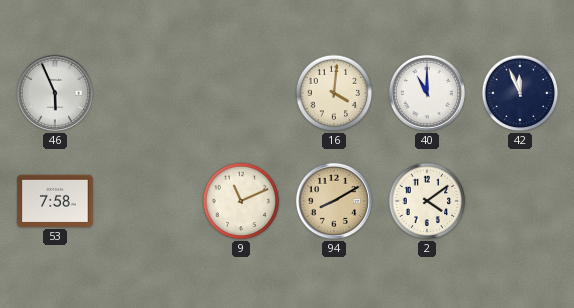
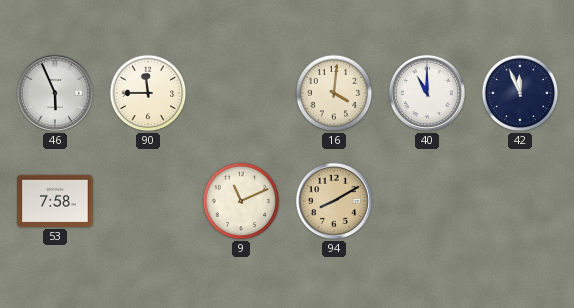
90: none -> 11:45
2: 4:09 -> none
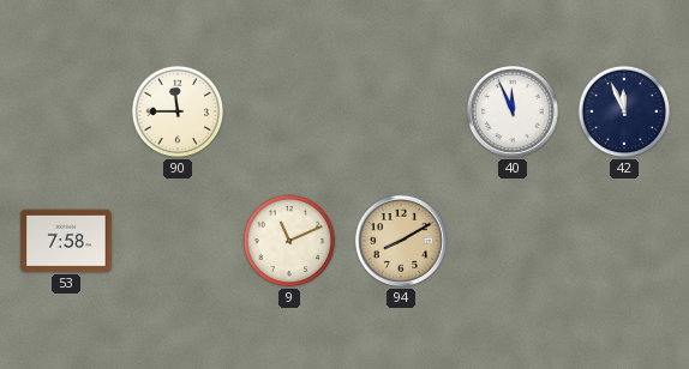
46: 5:56 -> none
16: 4:01 -> none
40: 11:00 -> 11:56
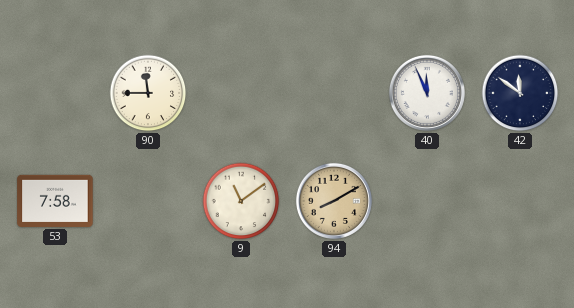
42: 11:56 -> 11:51
9: 11:11 -> 11:09
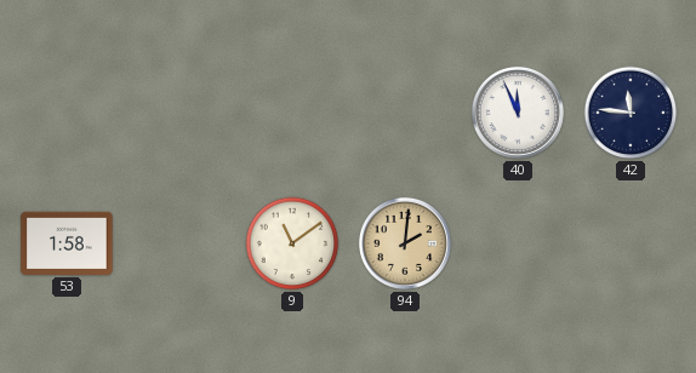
90: 11:45 -> none
42: 11:51 -> 11:46
53: 7:58 -> 1:58
94: 8:10 -> 2:01
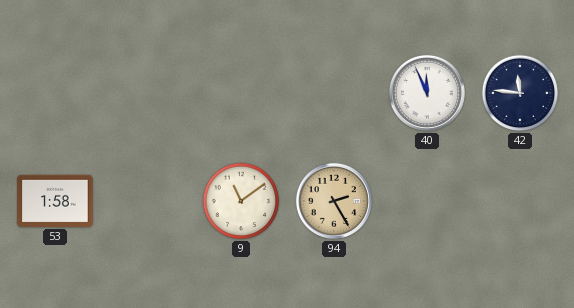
94: 2:01 -> 2:25
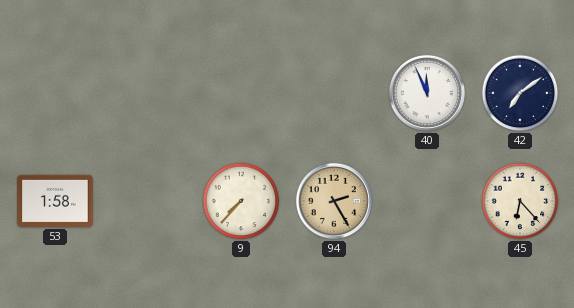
42: 11:46 -> 7:09
9: 11:09 -> 7:37
45: none -> 6:23
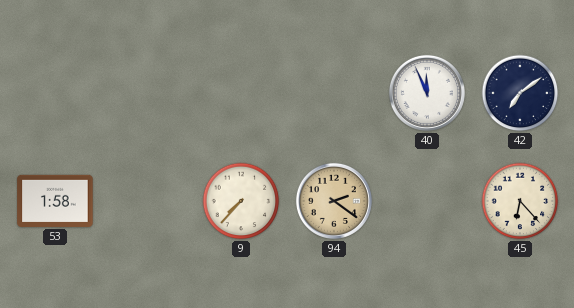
94: 2:25 -> 2:21
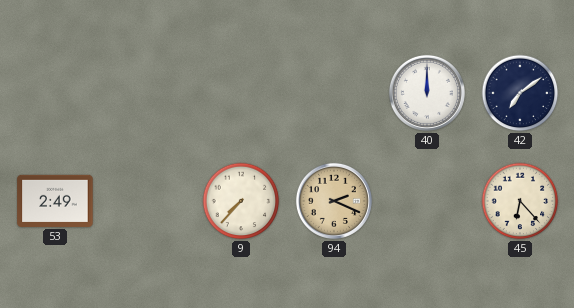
40: 11:56 -> 12:00
53: 1:58 -> 2:49
94: 2:21 -> 2:19
